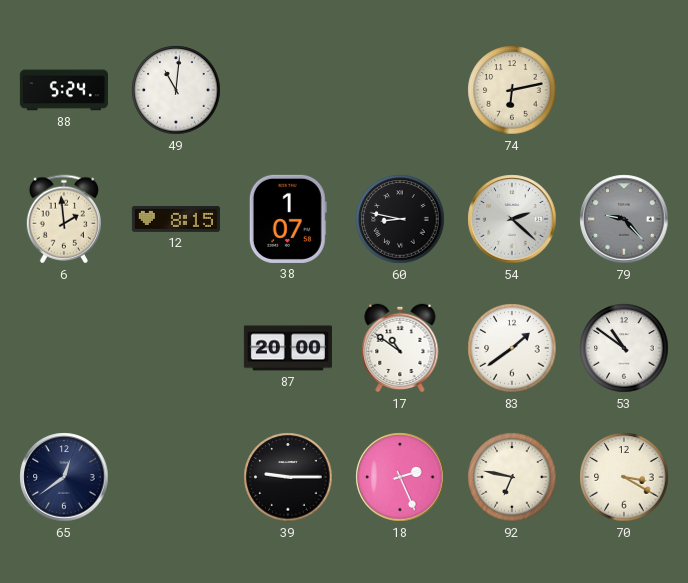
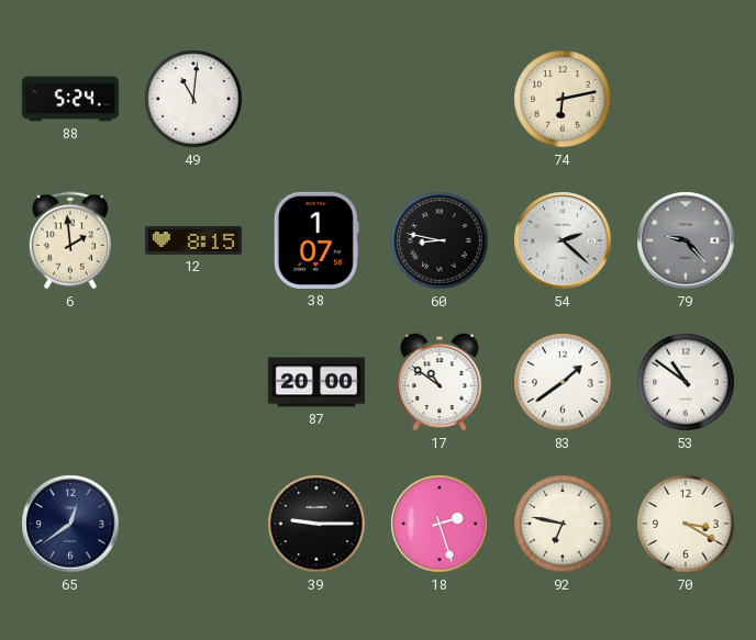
18: 2:26 -> 2:27
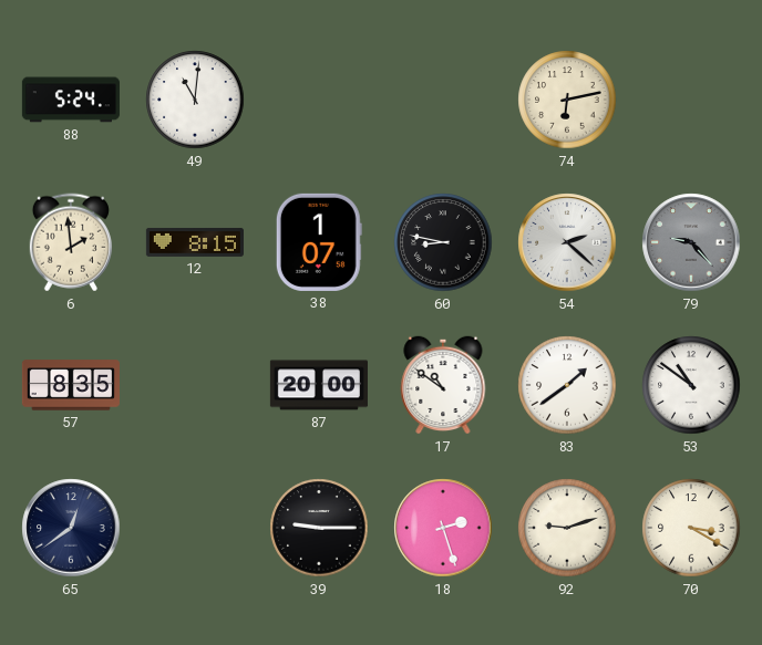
57: none -> 8:35
92: 6:47 -> 9:12
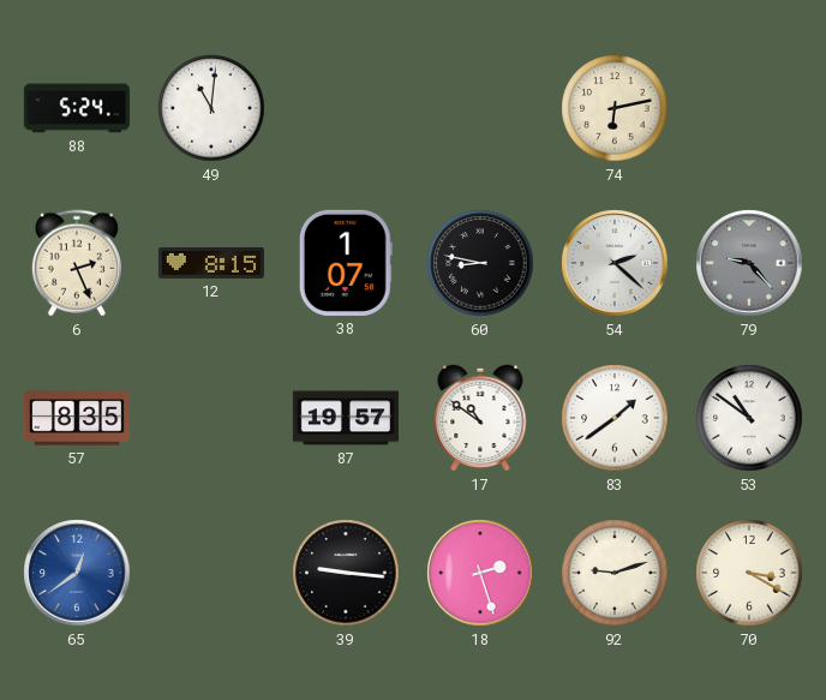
6: 1:59 -> 2:26
87: 20:00 -> 19:57
65 dial: navy -> blue
39: 9:15 -> 9:16
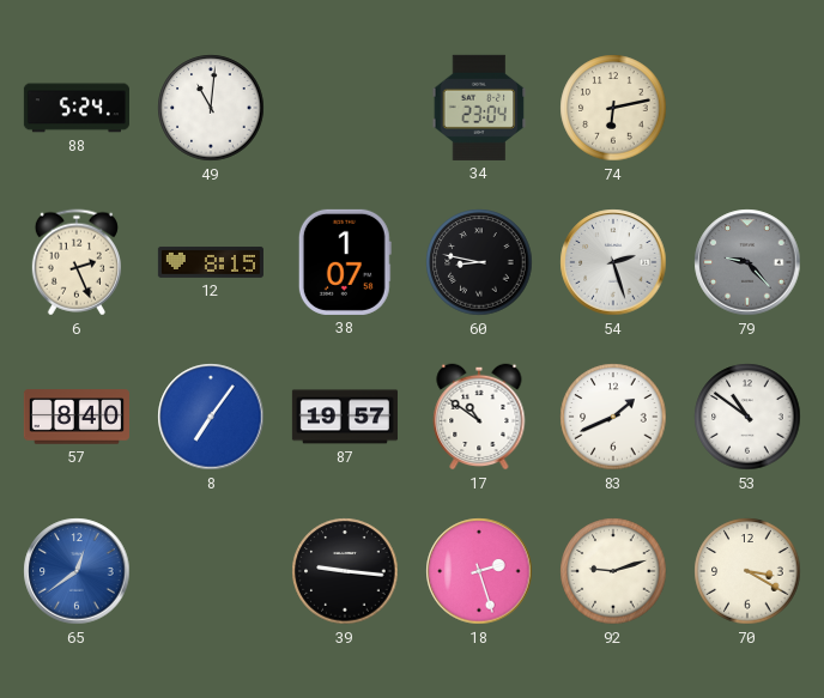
34: none -> 23:04
54: 2:22 -> 2:27
57: 8:35 -> 8:40
8: none -> 7:06
83: 1:39 -> 1:41
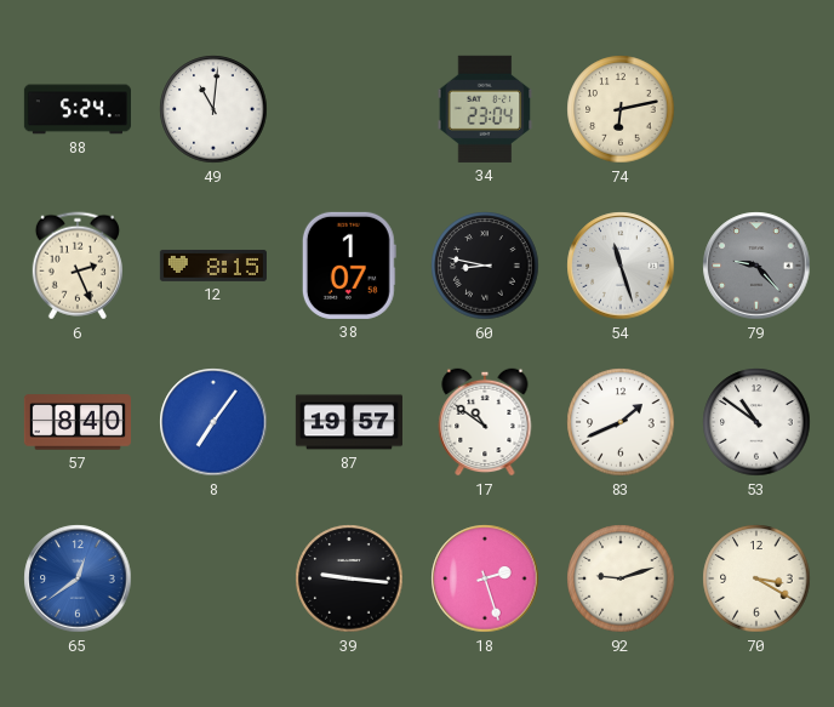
54: 2:27 -> 11:27
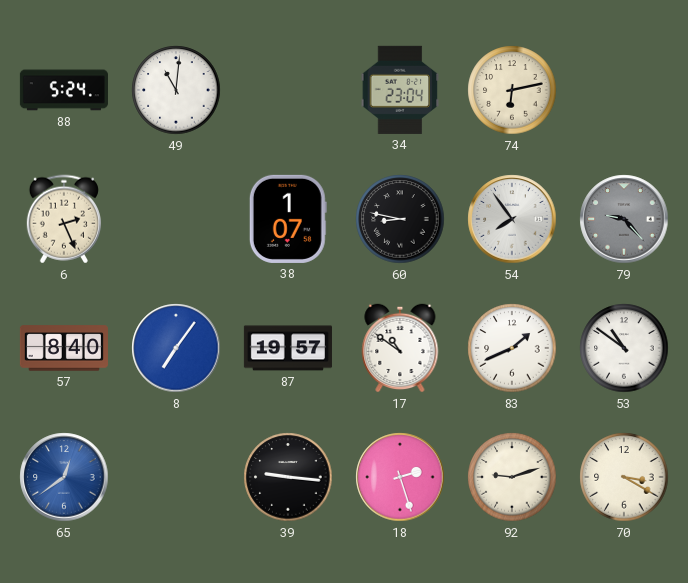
12: 8:15 -> none
54: 11:27 -> 7:54
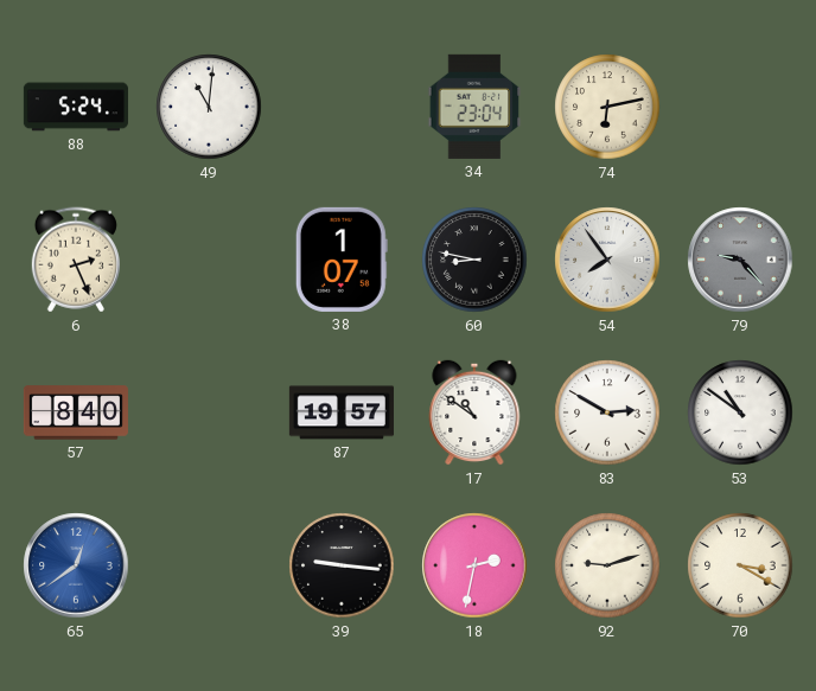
8: 7:06 -> none
83: 1:41 -> 2:50
18: 2:27 -> 2:32
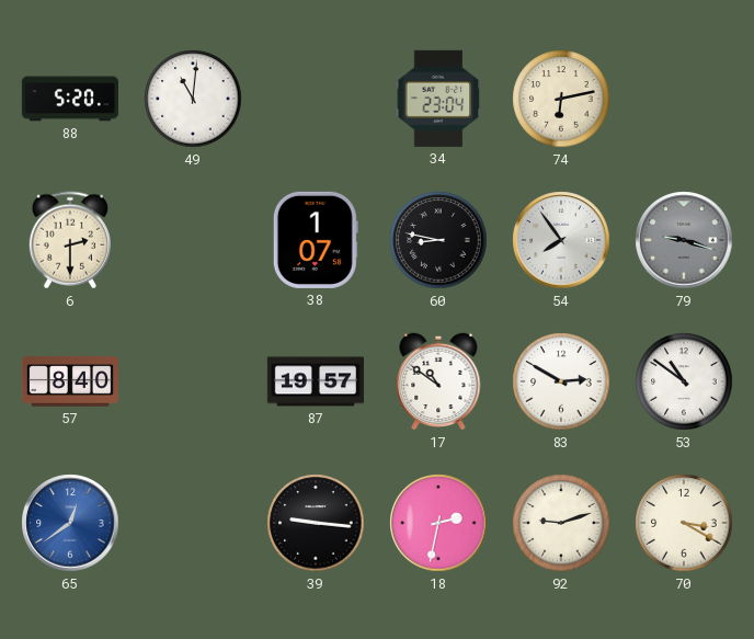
88: 5:24 -> 5:20
6: 2:26 -> 2:30
79: 9:23 -> 9:18
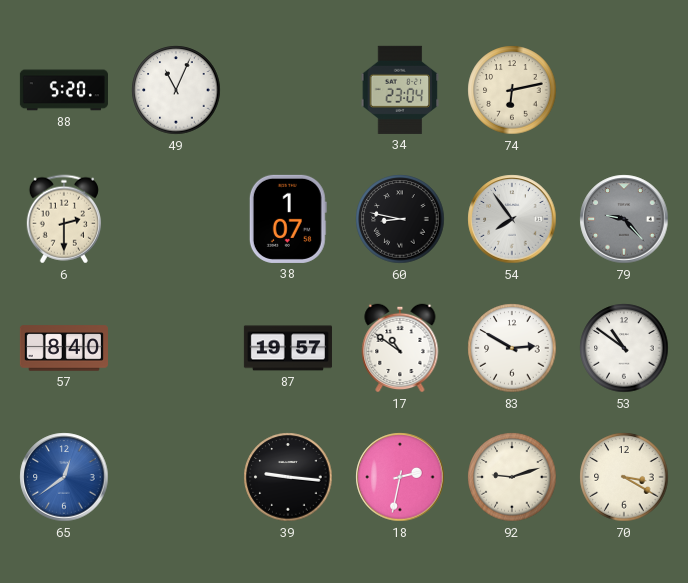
49: 11:01 -> 11:04
79: 9:18 -> 9:23
